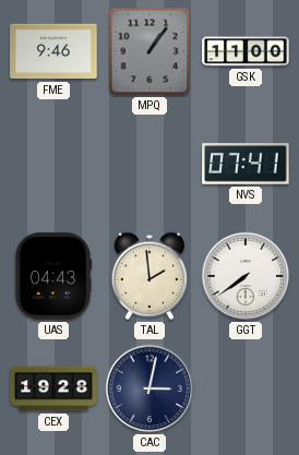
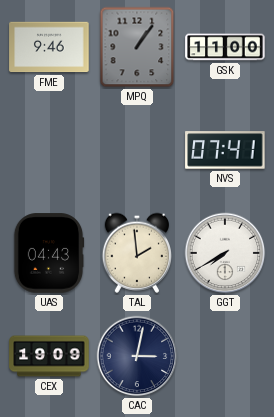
GGT: 7:39 -> 7:40
CEX: 19:28 -> 19:09
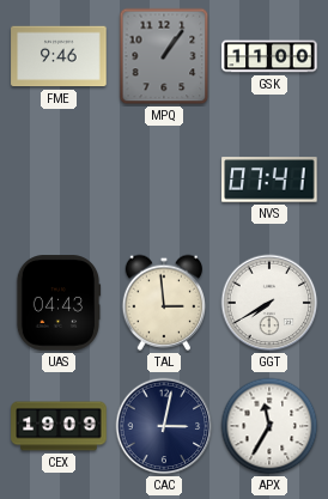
TAL: 1:59 -> 2:59
APX: none -> 11:35
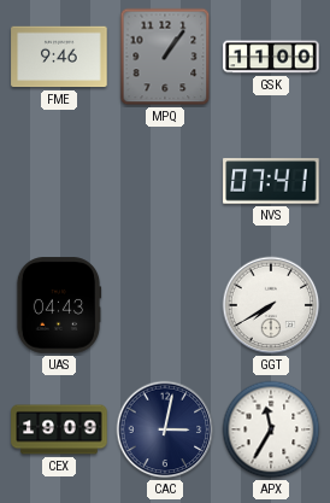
TAL: 2:59 -> none
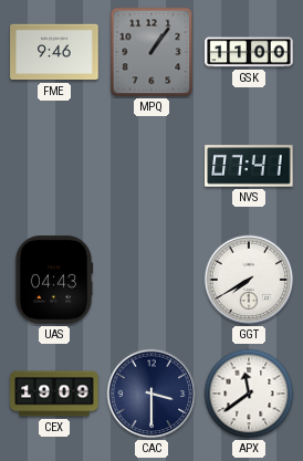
CAC: 3:02 -> 3:30
APX: 11:35 -> 11:39
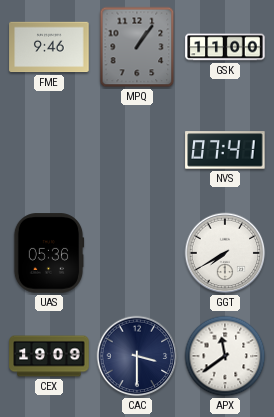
UAS: 04:43 -> 05:36
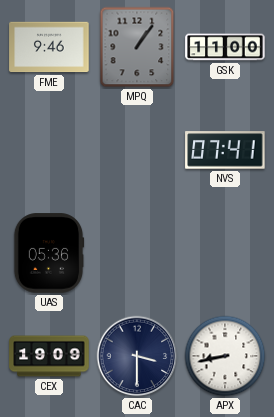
GGT: 7:40 -> none
APX: 11:39 -> 8:43
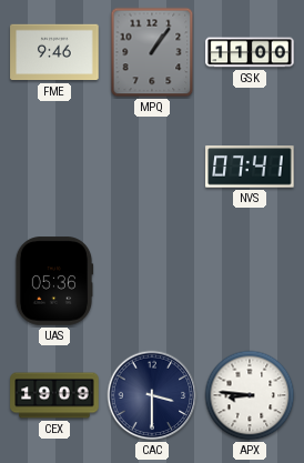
APX: 8:43 -> 8:46
